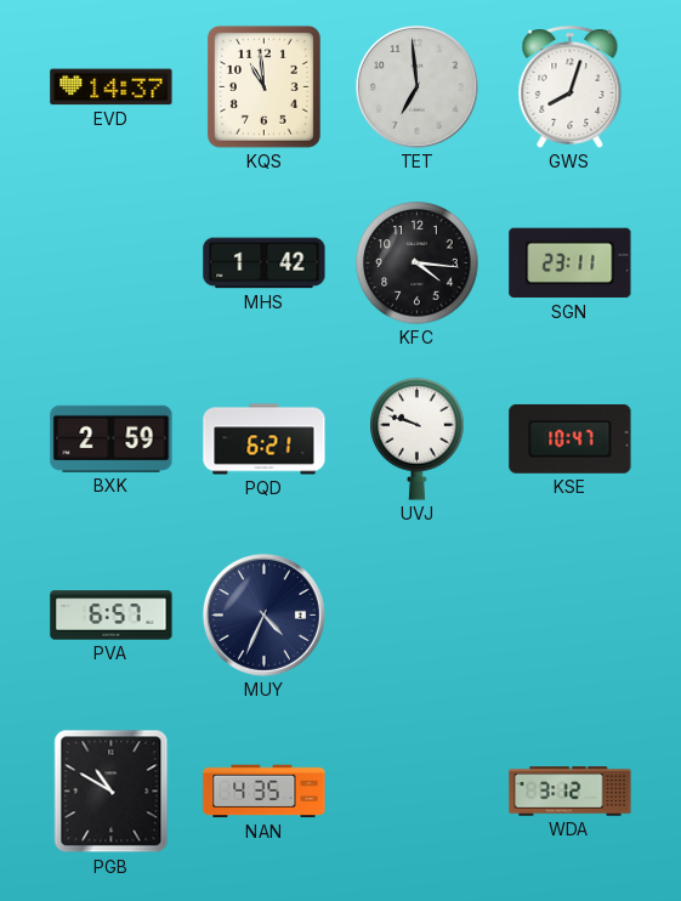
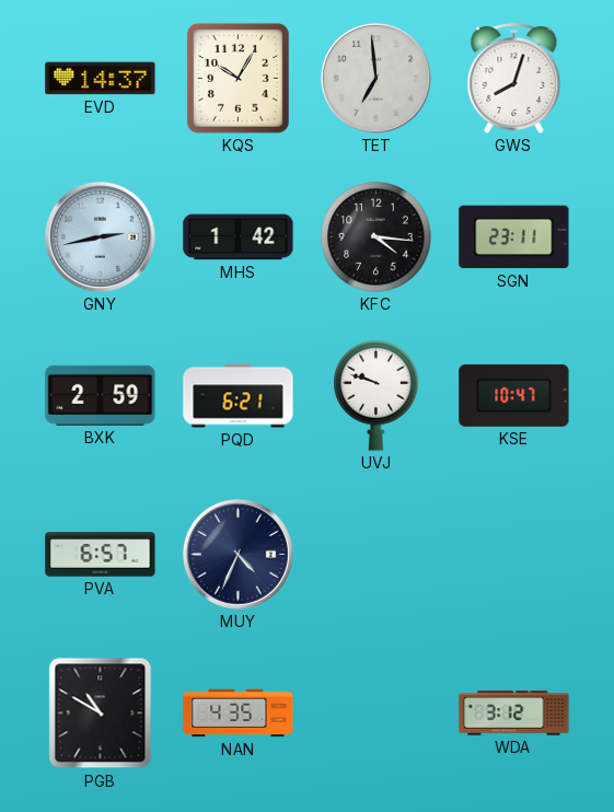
KQS: 10:59 -> 10:05
GNY: none -> 2:43
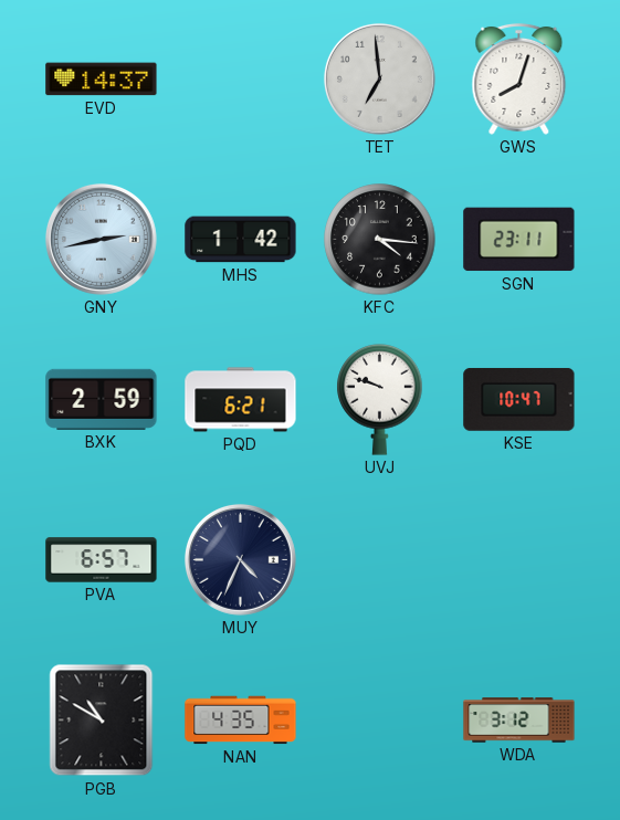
KQS: 10:05 -> none
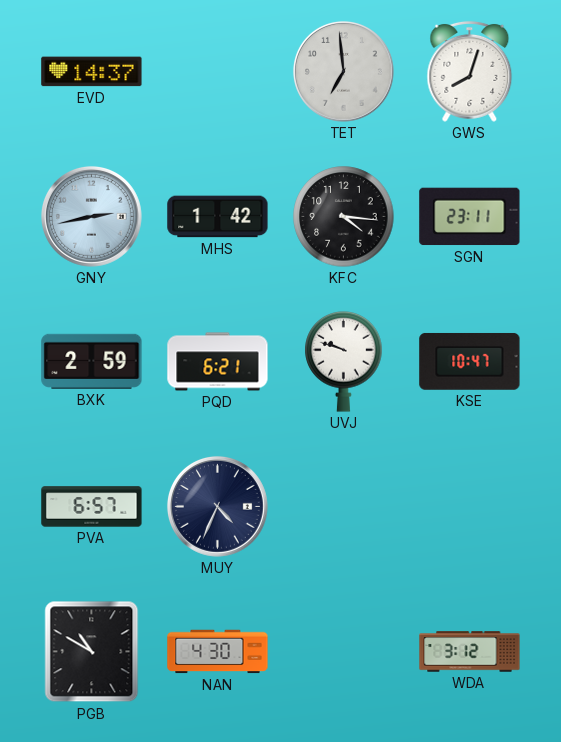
NAN: 4:35 -> 4:30
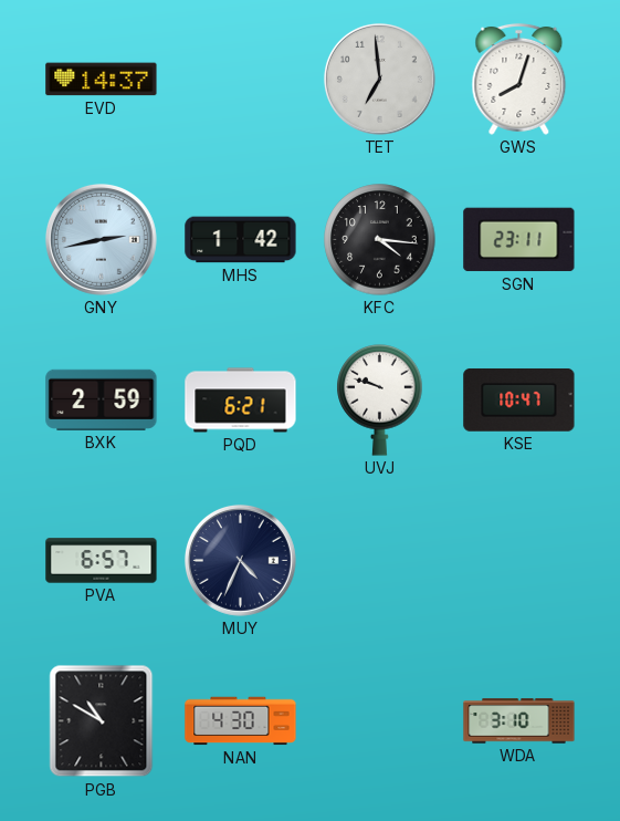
WDA: 3:12 -> 3:10
